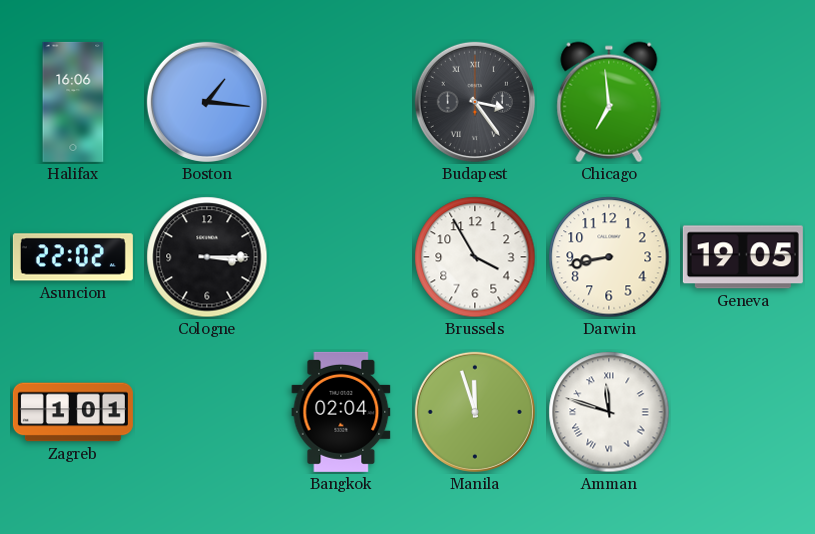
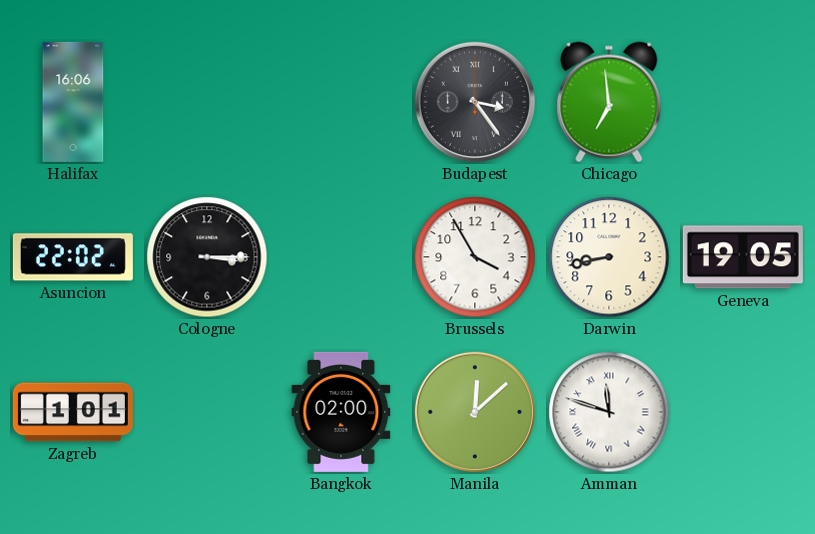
Boston: 1:16 -> none
Bangkok: 02:04 -> 02:00
Manila: 11:57 -> 12:08
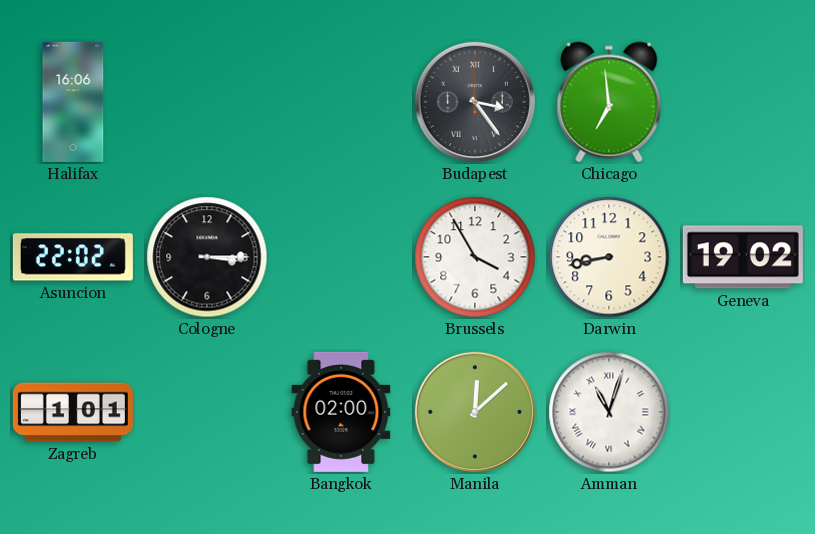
Geneva: 19:05 -> 19:02
Amman: 11:48 -> 11:03
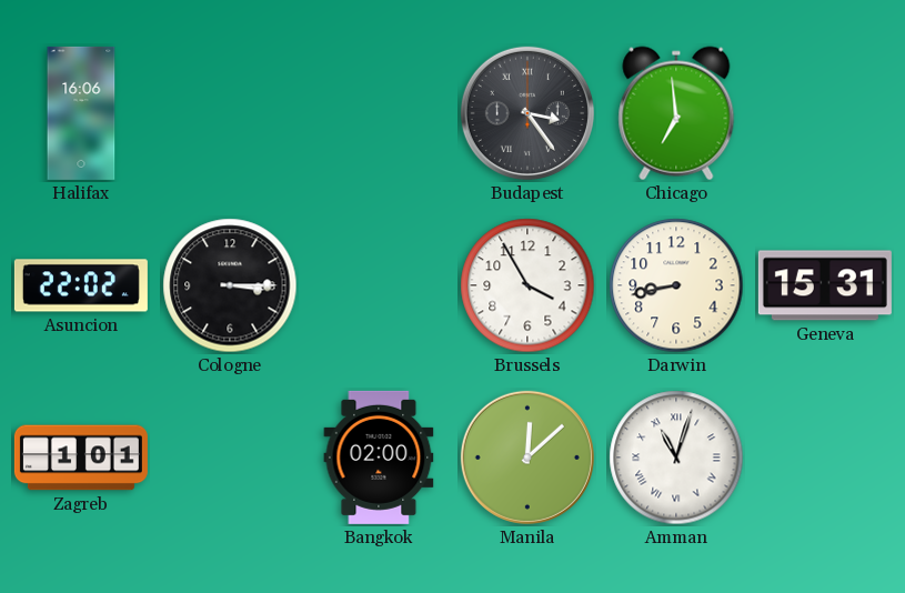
Geneva: 19:02 -> 15:31
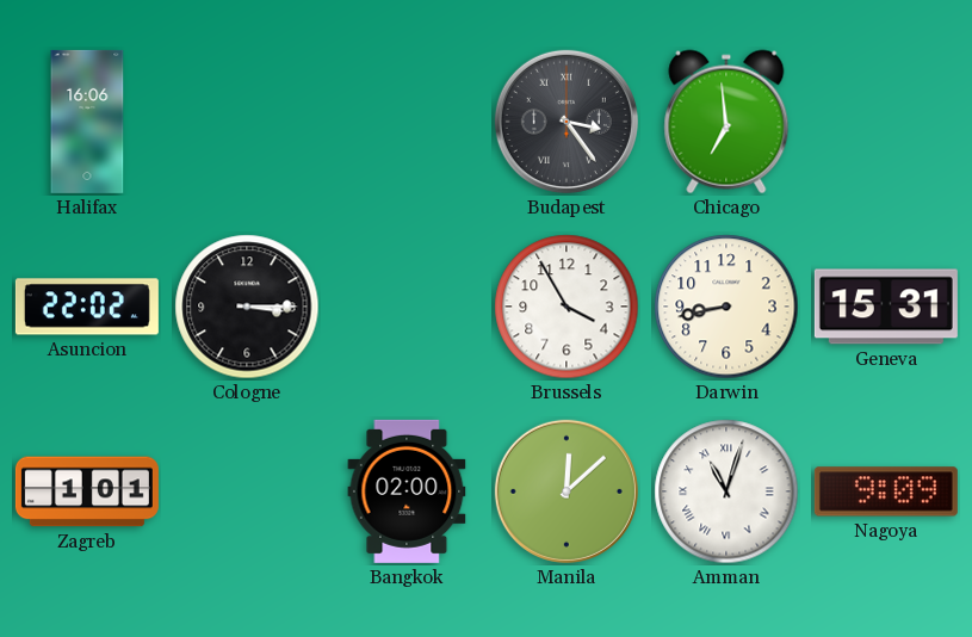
Nagoya: none -> 9:09
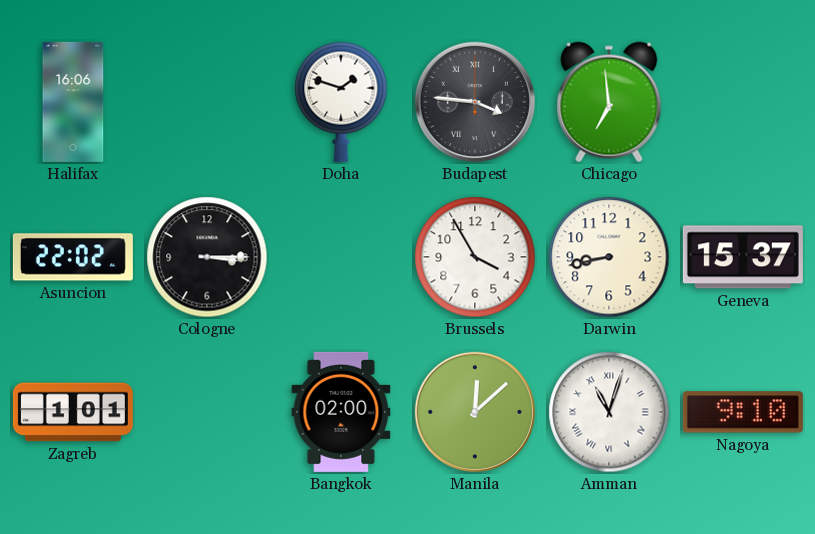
Doha: none -> 1:48
Budapest: 3:24 -> 3:46
Geneva: 15:31 -> 15:37
Nagoya: 9:09 -> 9:10
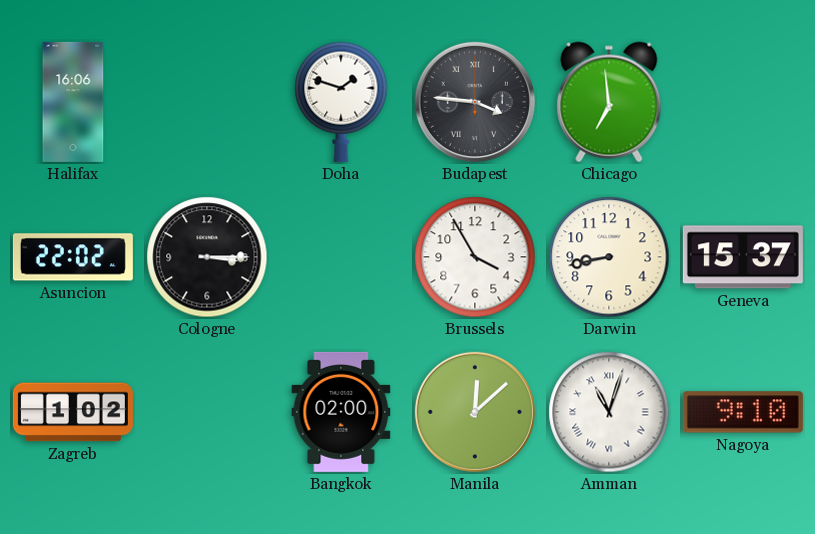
Zagreb: 1:01 -> 1:02
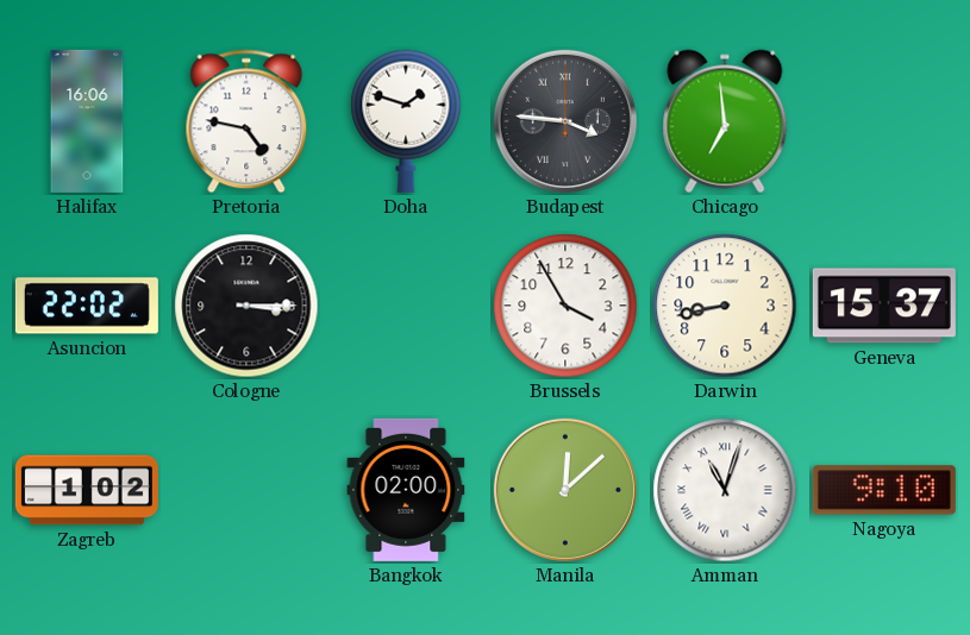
Pretoria: none -> 4:47
